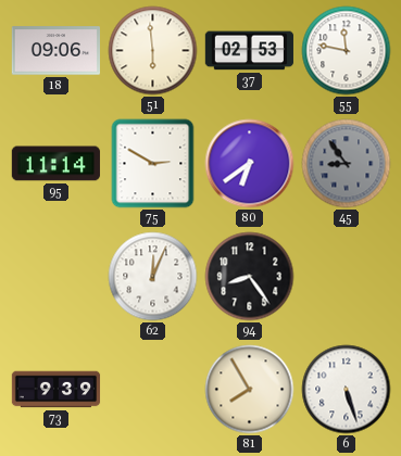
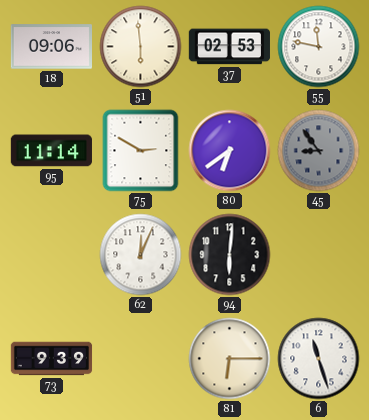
94: 8:24 -> 6:01
81: 7:55 -> 6:15
6: 5:27 -> 11:27
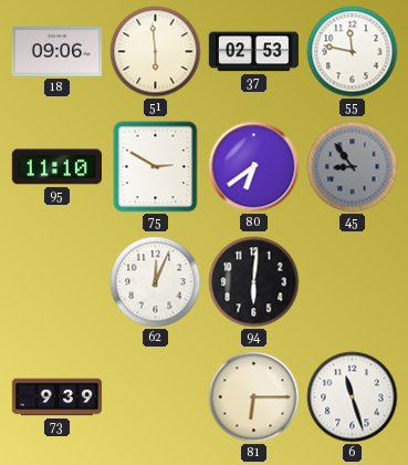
95: 11:14 -> 11:10
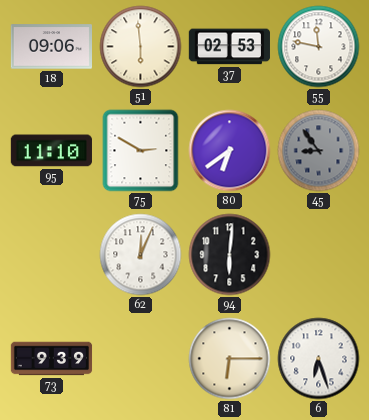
6: 11:27 -> 6:27
